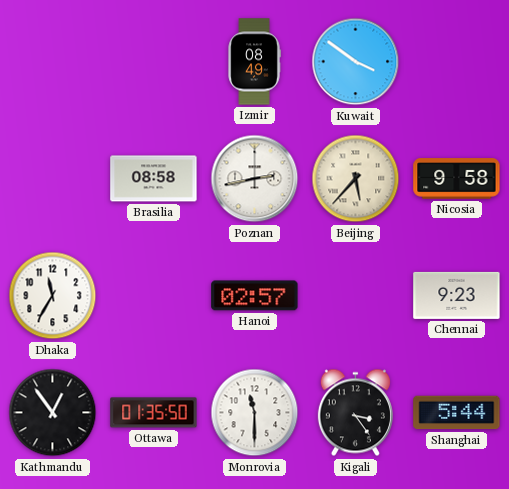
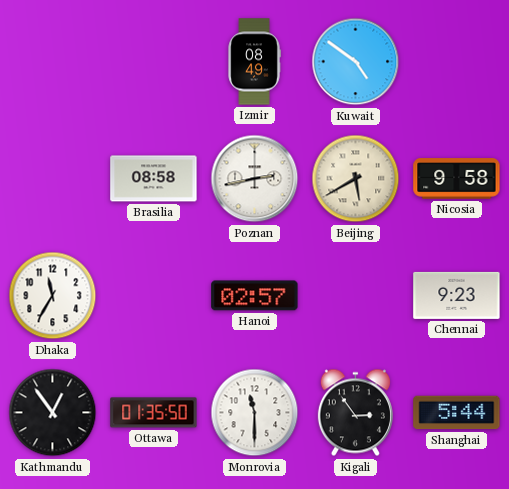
Kuwait: 3:51 -> 4:51
Beijing: 5:37 -> 5:40
Kigali: 3:24 -> 2:54
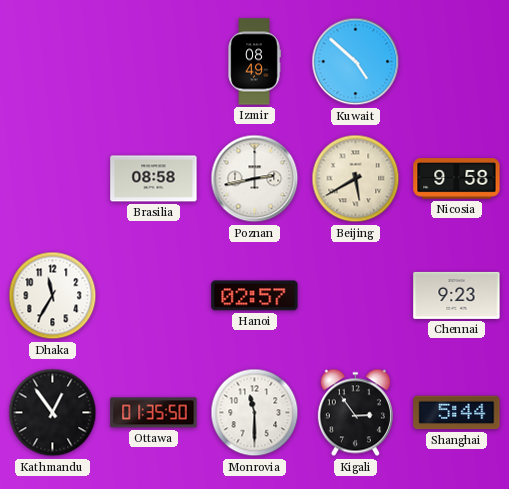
Kuwait: 4:51 -> 4:52
